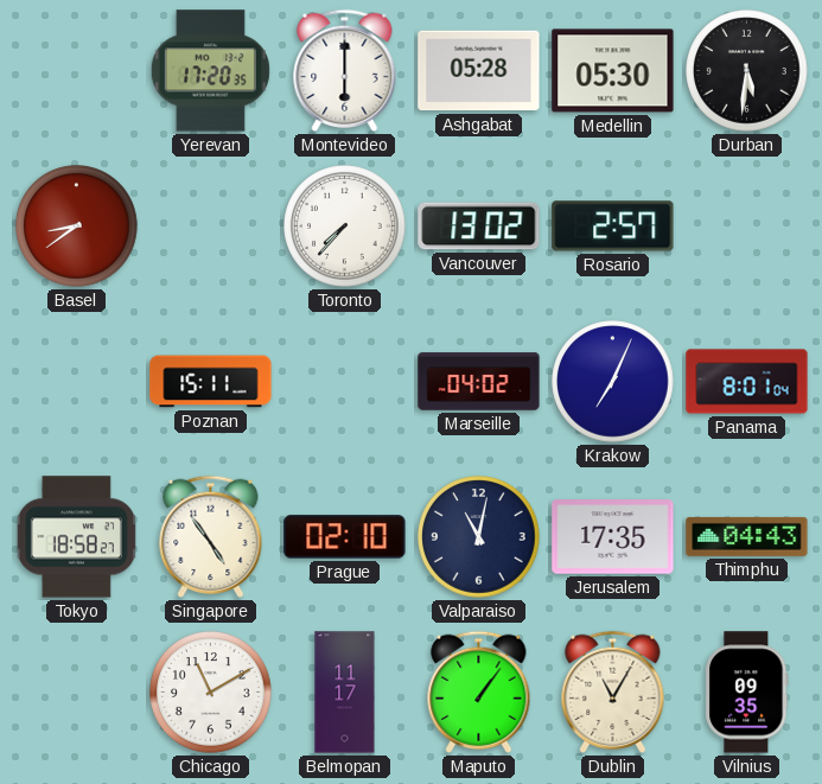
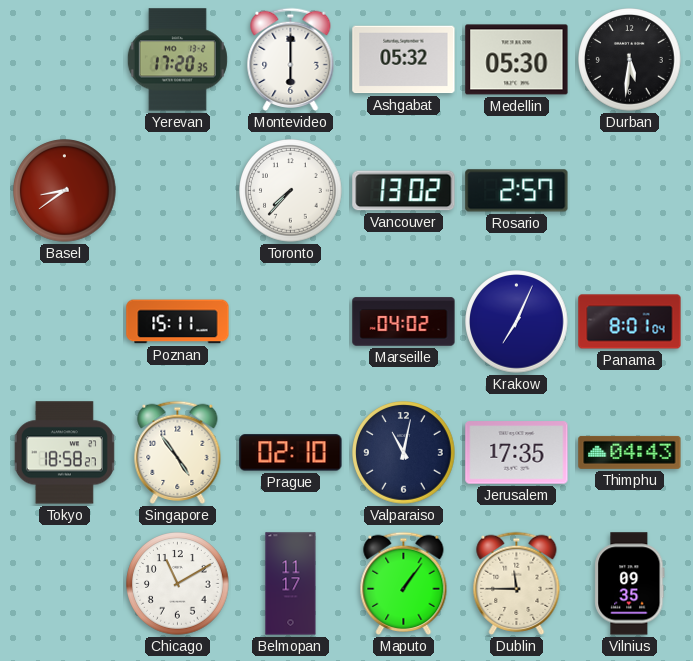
Ashgabat: 05:28 -> 05:32
Dublin: 11:05 -> 11:45
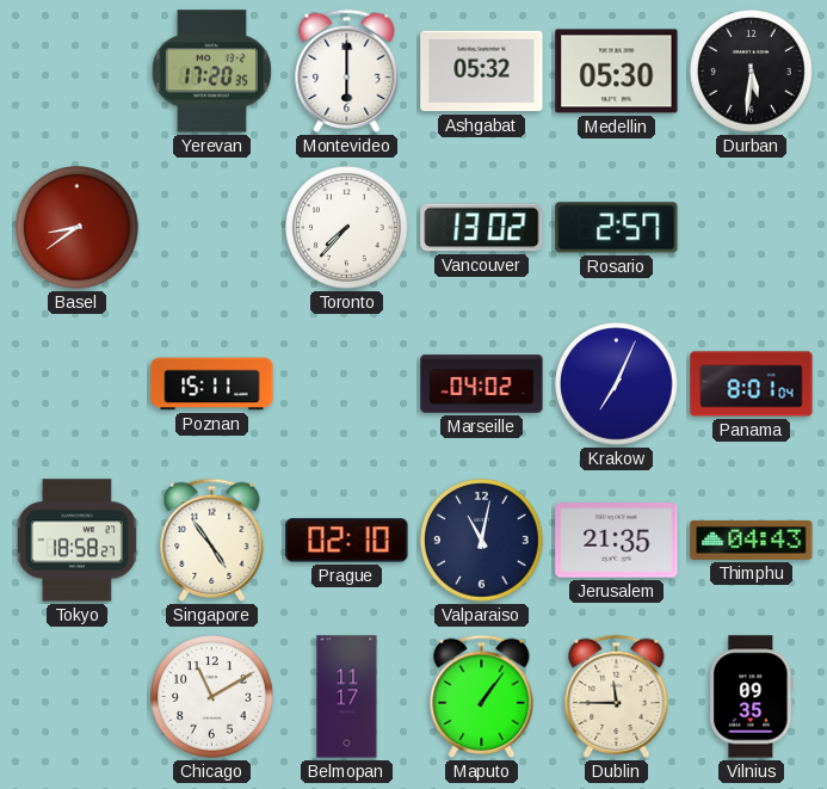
Jerusalem: 17:35 -> 21:35
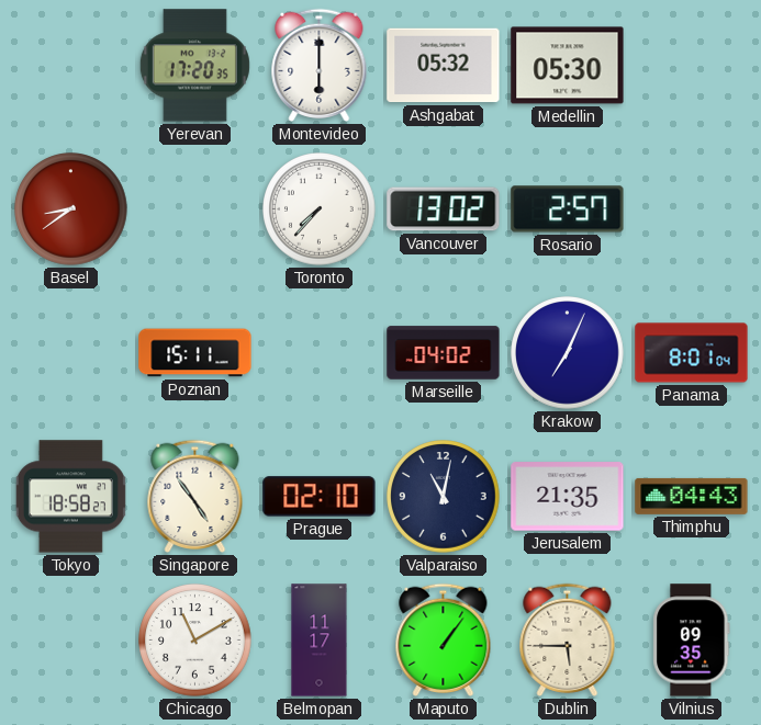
Durban: 5:31 -> none
Dublin: 11:45 -> 5:45
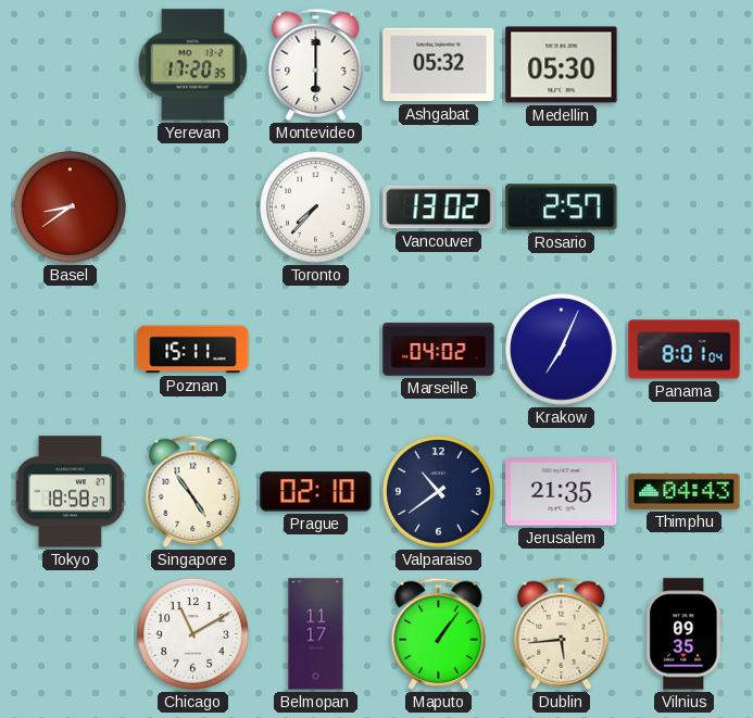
Valparaiso: 11:02 -> 10:39
Dublin: 5:45 -> 5:44
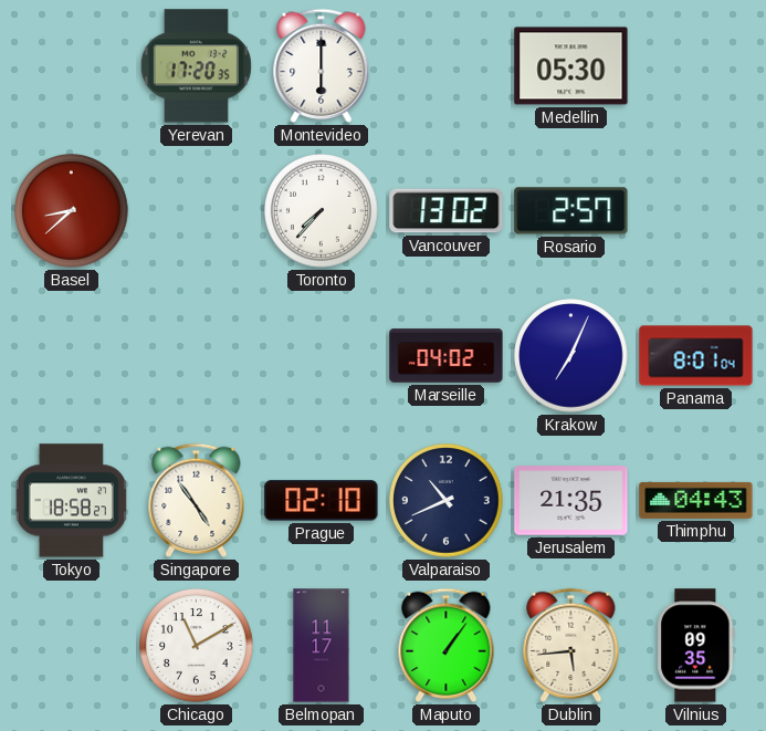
Ashgabat: 05:32 -> none
Basel: 8:39 -> 8:38
Poznan: 15:11 -> none
Valparaiso: 10:39 -> 10:41
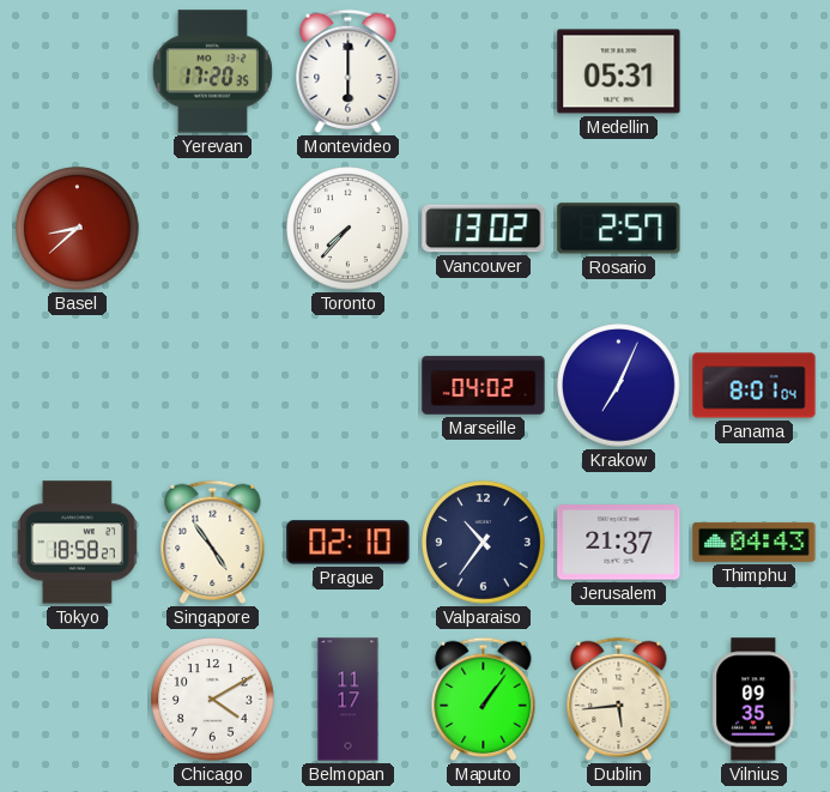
Medellin: 05:30 -> 05:31
Valparaiso: 10:41 -> 10:36
Jerusalem: 21:35 -> 21:37
Chicago: 11:10 -> 4:10
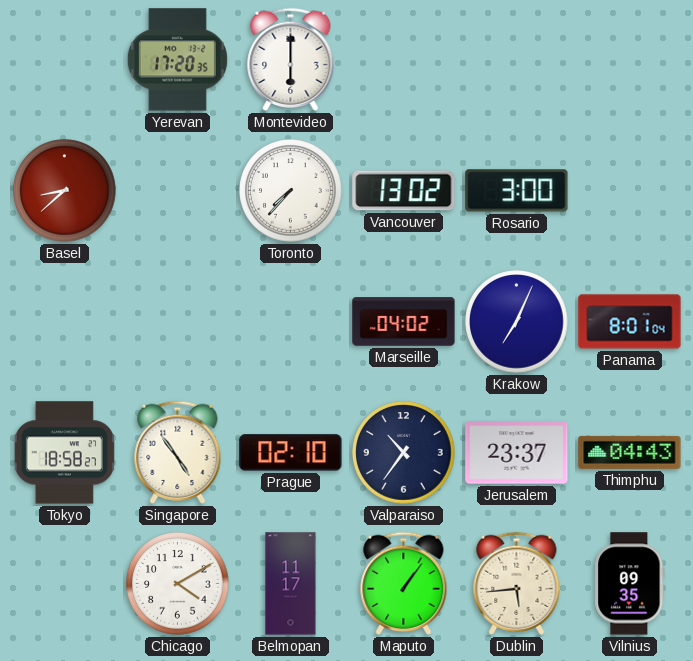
Medellin: 05:31 -> none
Rosario: 2:57 -> 3:00
Jerusalem: 21:37 -> 23:37
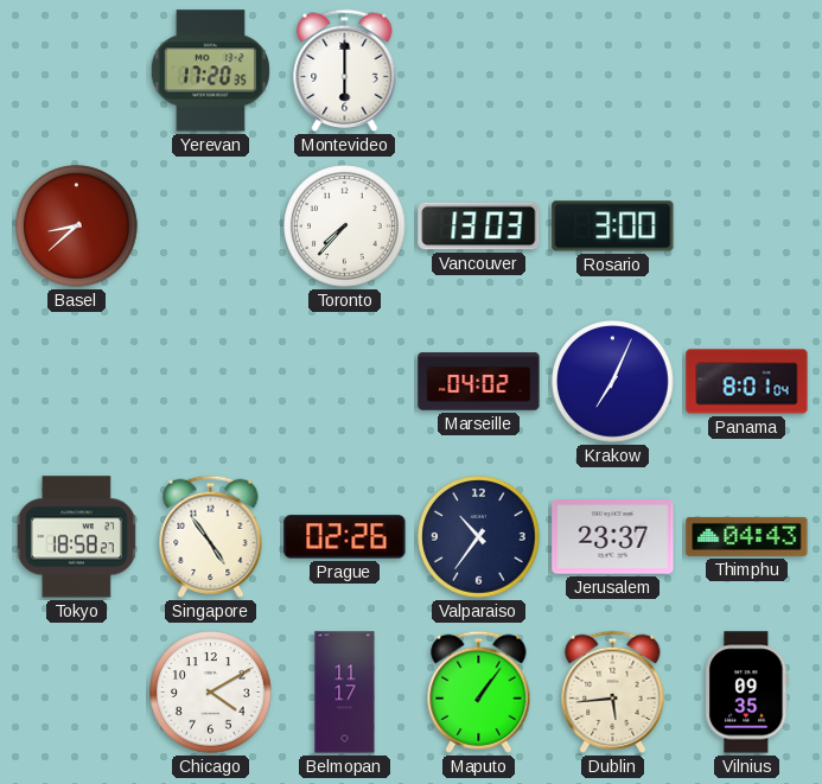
Vancouver: 13:02 -> 13:03
Prague: 02:10 -> 02:26
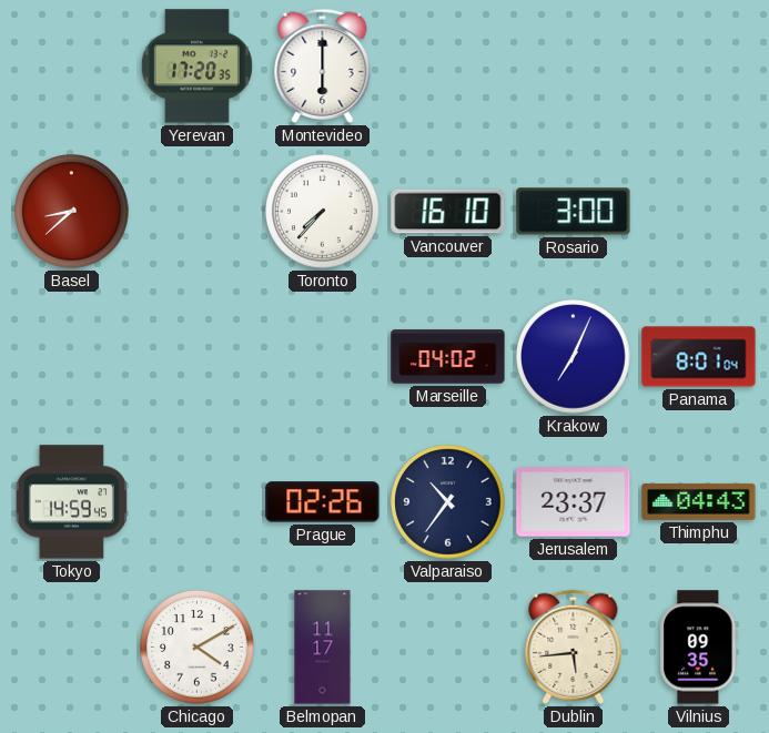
Vancouver: 13:03 -> 16:10
Tokyo: 18:58 -> 14:59
Singapore: 4:54 -> none
Maputo: 1:06 -> none
